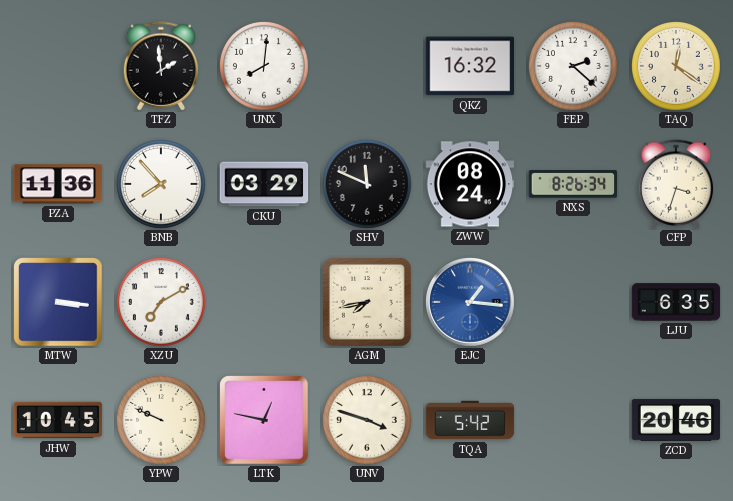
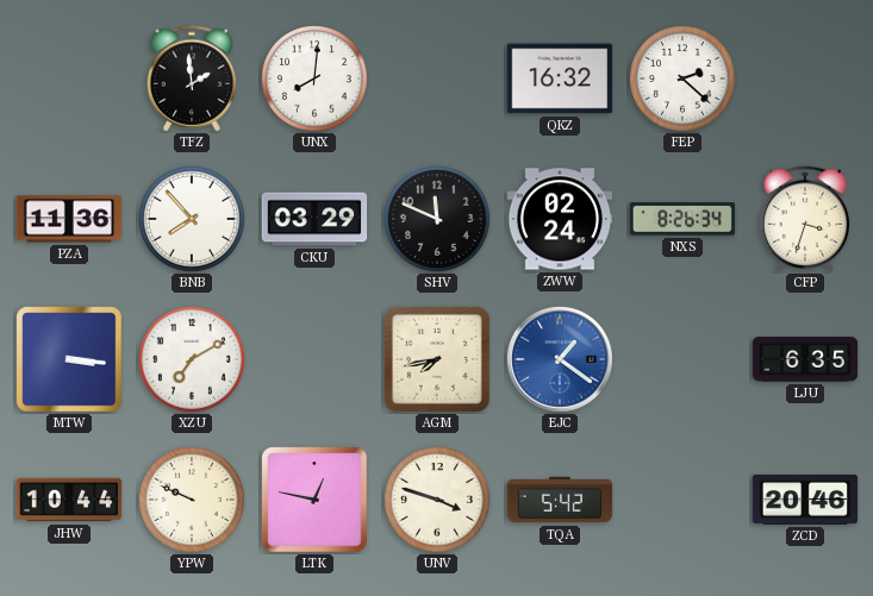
TAQ: 12:21 -> none
ZWW: 08:24 -> 02:24
EJC: 1:16 -> 1:21
JHW: 10:45 -> 10:44
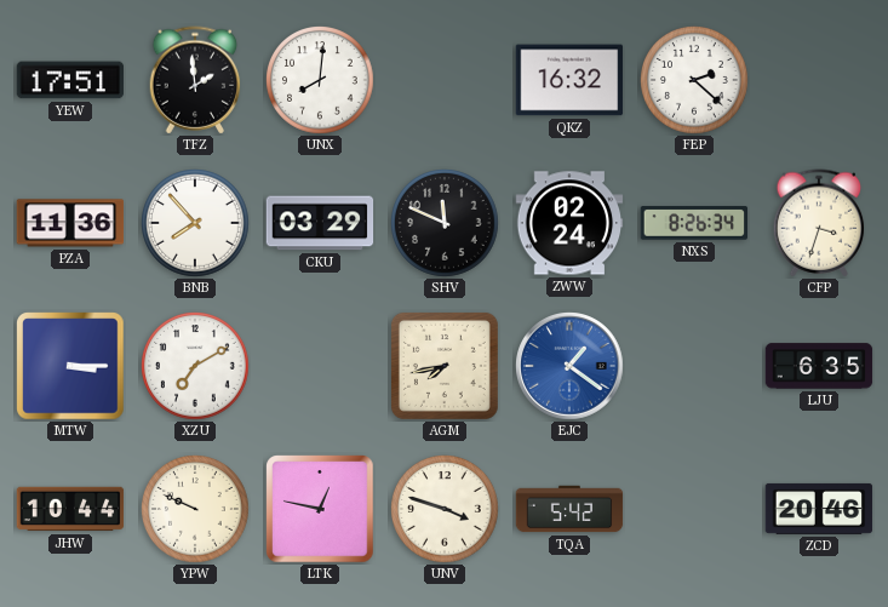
YEW: none -> 17:51
MTW: 3:16 -> 3:15
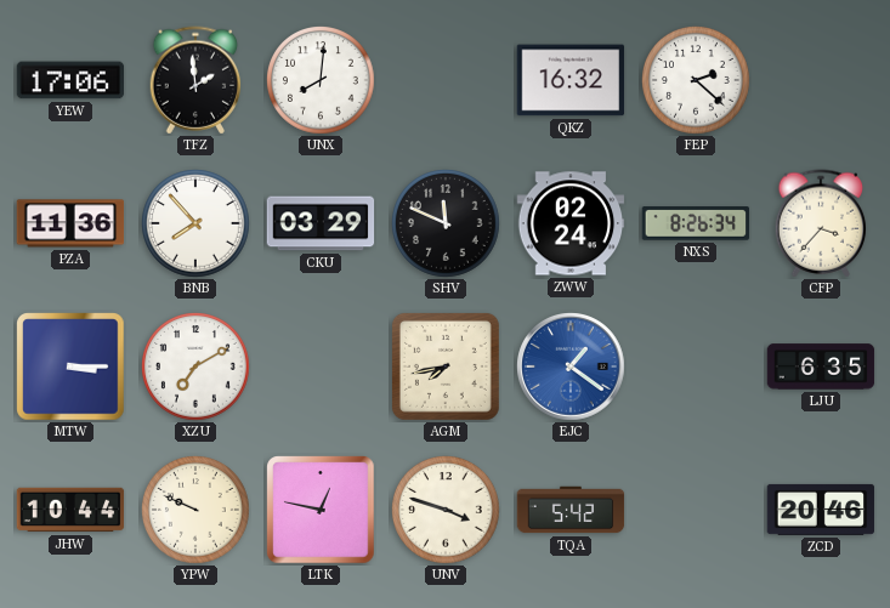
YEW: 17:51 -> 17:06
CFP: 3:33 -> 3:37
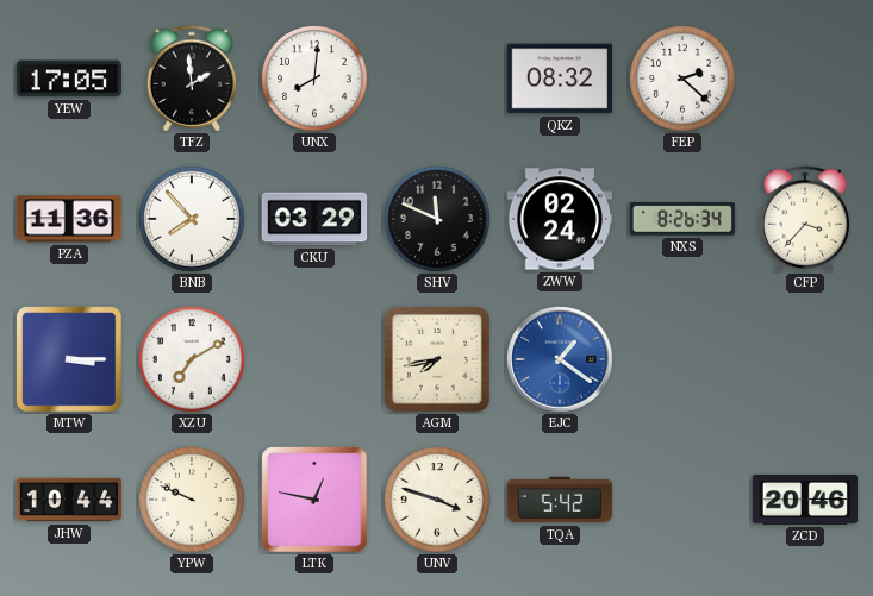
YEW: 17:06 -> 17:05
QKZ: 16:32 -> 08:32
LJU: 6:35 -> none
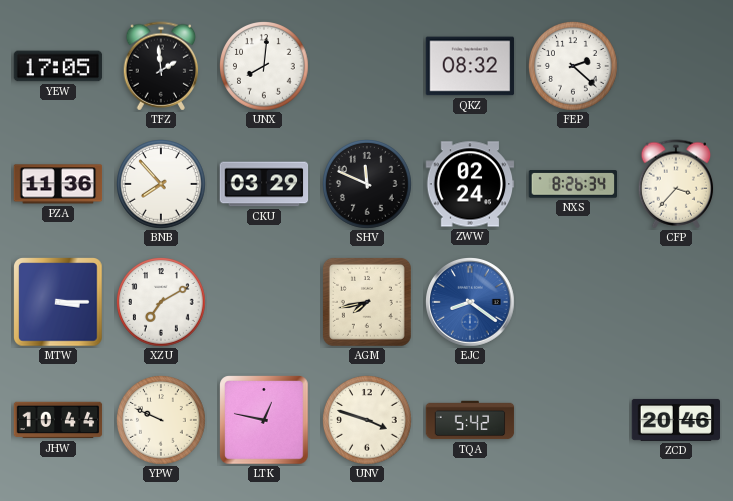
EJC: 1:21 -> 8:21
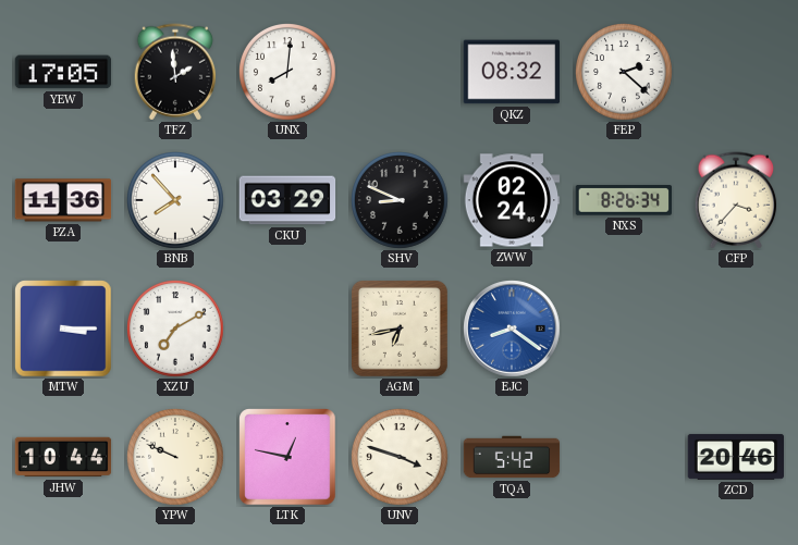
SHV: 11:49 -> 8:49
AGM: 7:43 -> 6:43
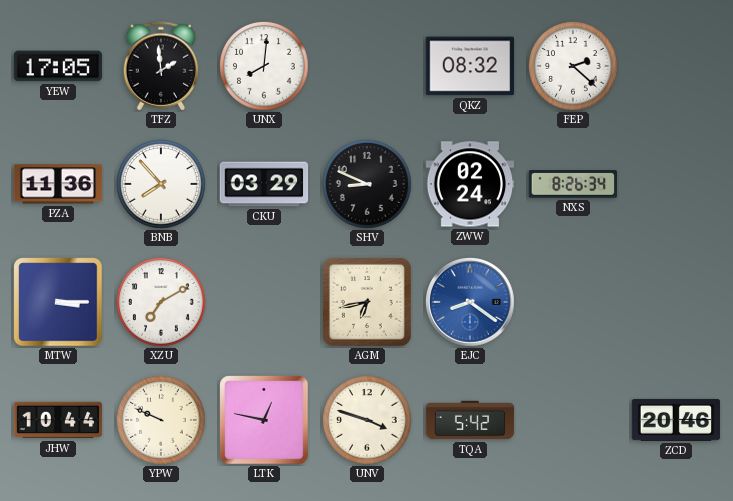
CFP: 3:37 -> none
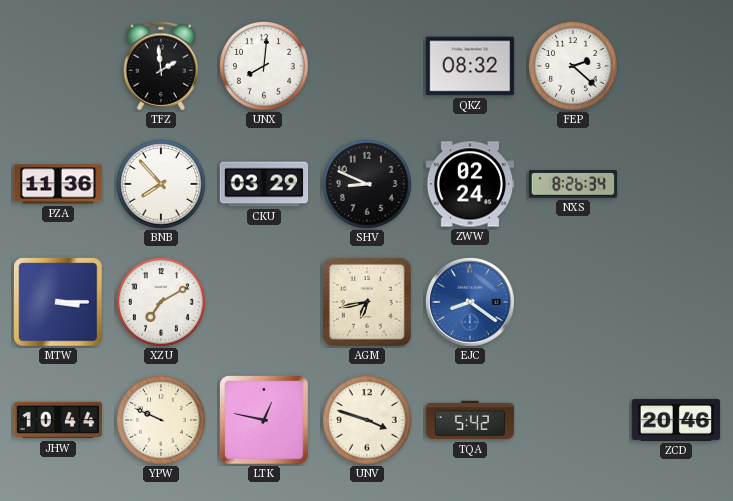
YEW: 17:05 -> none
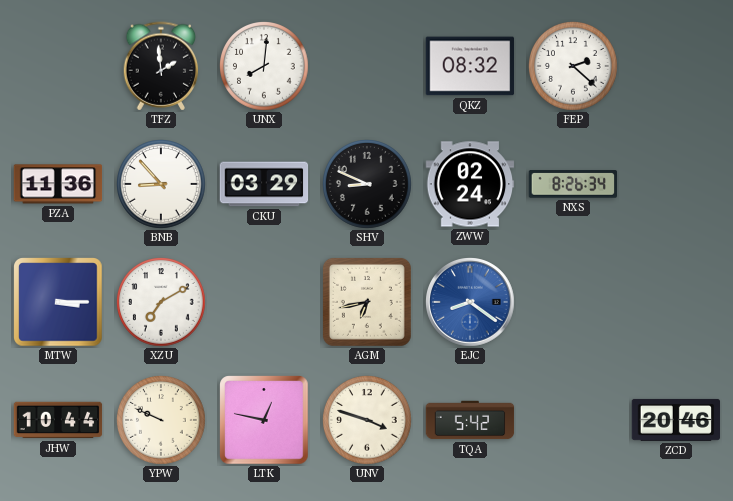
BNB: 7:53 -> 8:53
